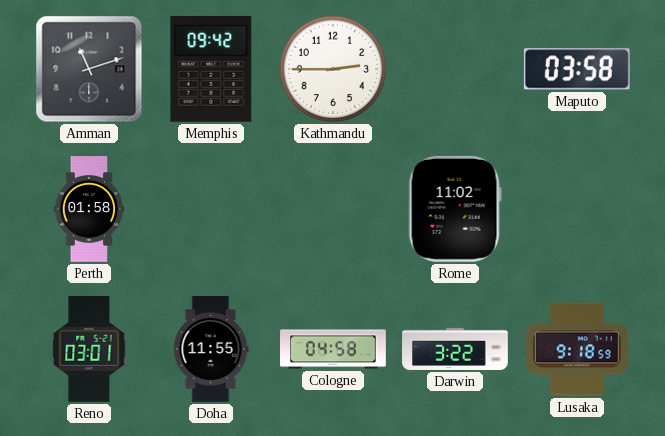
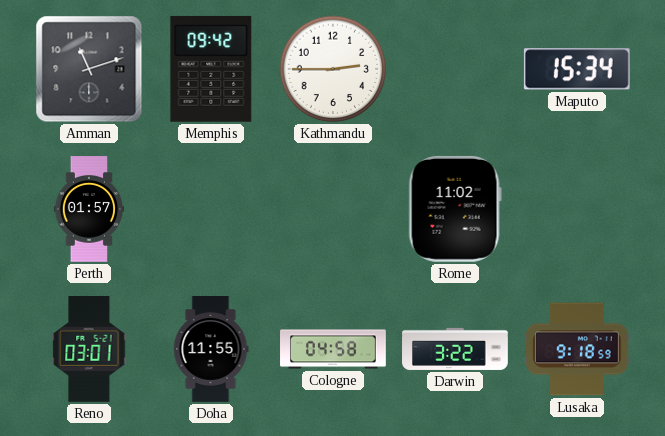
Maputo: 03:58 -> 15:34
Perth: 01:58 -> 01:57
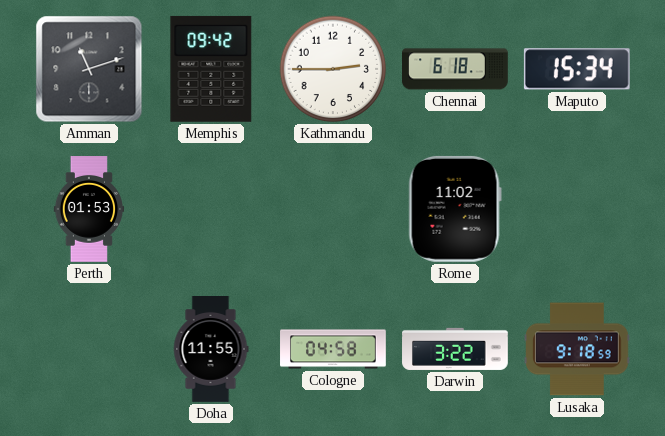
Chennai: none -> 6:18
Perth: 01:57 -> 01:53
Reno: 03:01 -> none
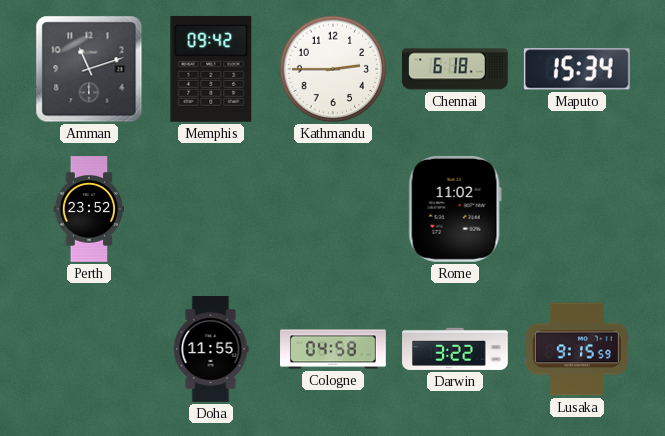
Perth: 01:53 -> 23:52
Lusaka: 9:18 -> 9:15
